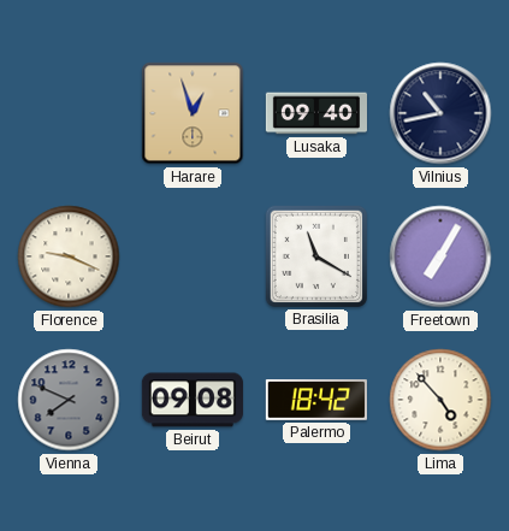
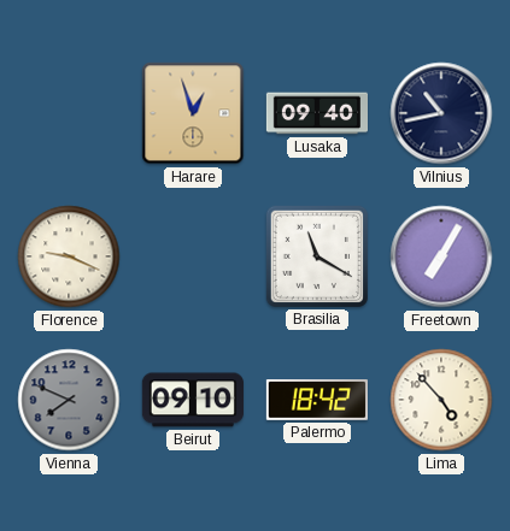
Beirut: 09:08 -> 09:10
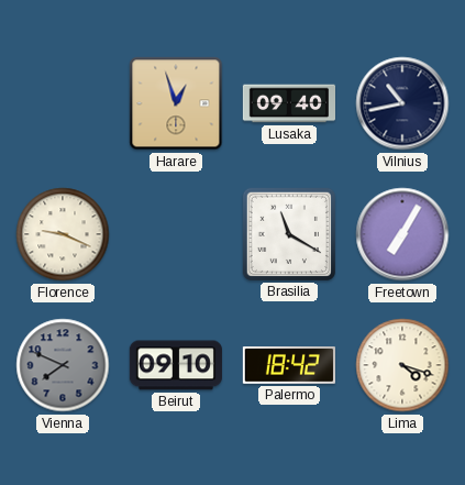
Lima: 4:53 -> 4:18
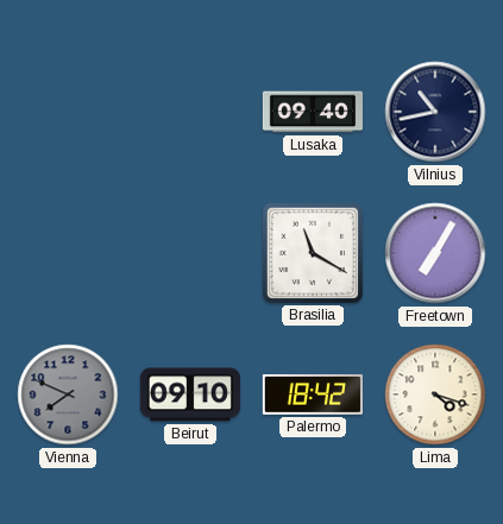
Harare: 12:57 -> none
Florence: 9:19 -> none
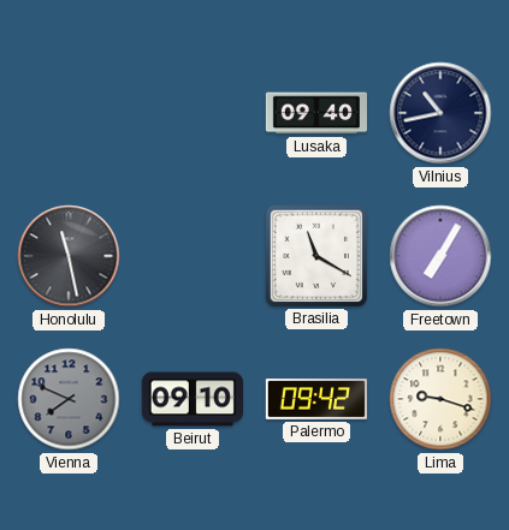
Honolulu: none -> 11:28
Palermo: 18:42 -> 09:42
Lima: 4:18 -> 9:18
